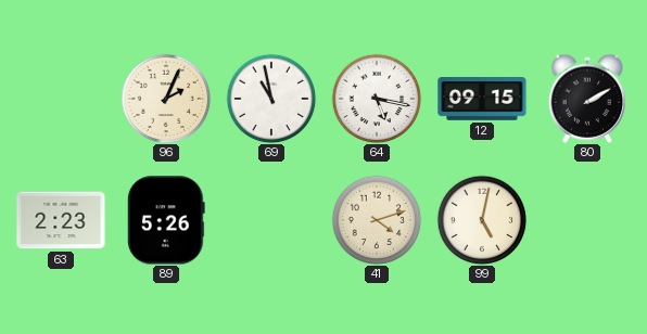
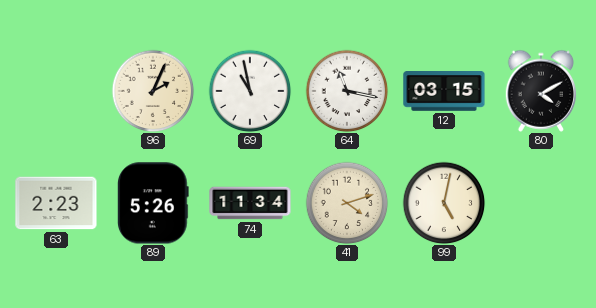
64: 5:17 -> 11:17
12: 09:15 -> 03:15
80: 2:10 -> 4:10
74: none -> 11:34
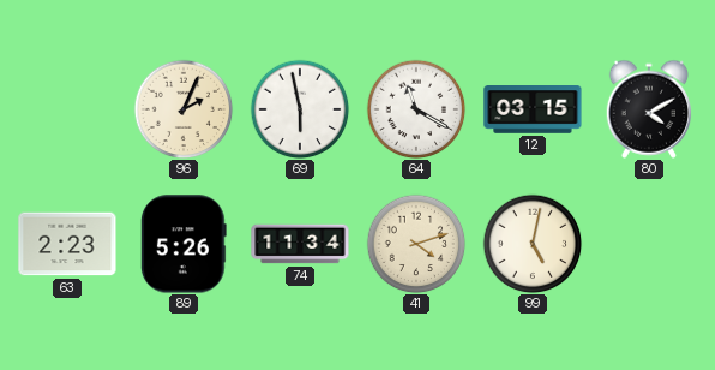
69: 10:58 -> 5:58
64: 11:17 -> 11:20
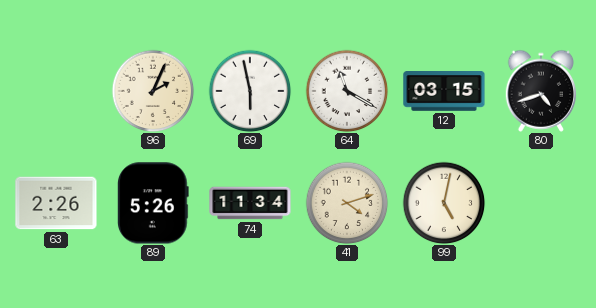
80: 4:10 -> 4:42
63: 2:23 -> 2:26
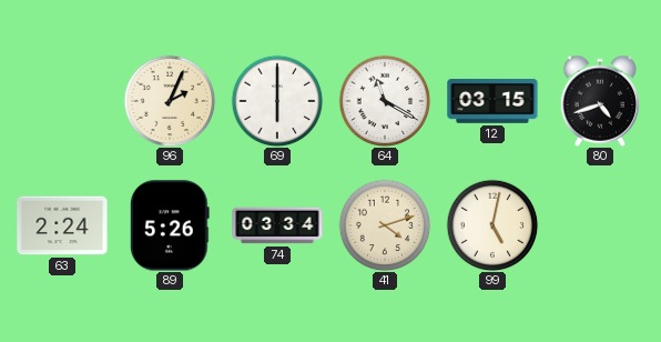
69: 5:58 -> 6:00
63: 2:26 -> 2:24
74: 11:34 -> 03:34
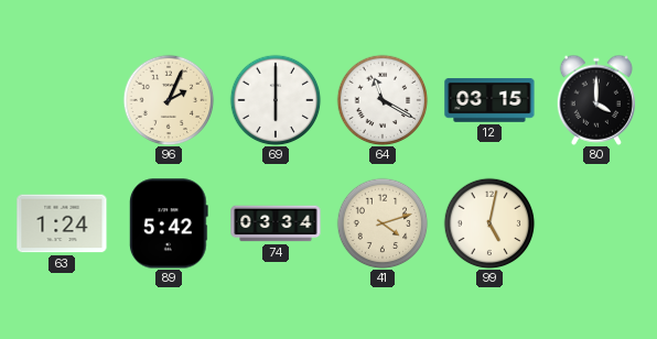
80: 4:42 -> 4:00
63: 2:24 -> 1:24
89: 5:26 -> 5:42
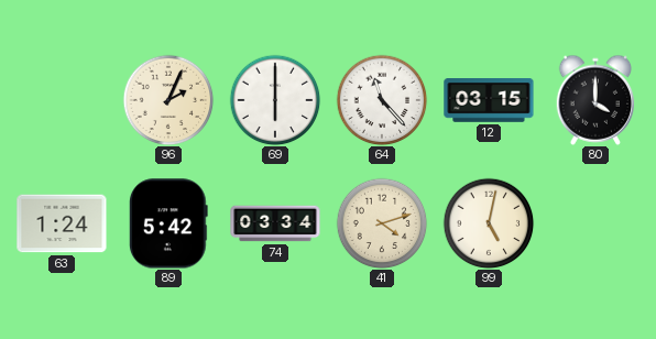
64: 11:20 -> 11:23
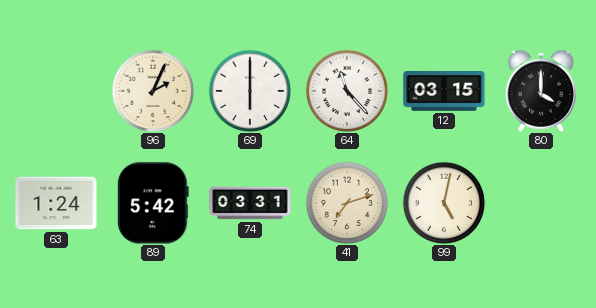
74: 03:34 -> 03:31
41: 4:12 -> 7:12
